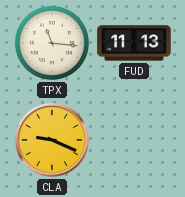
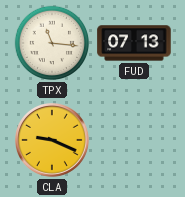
FUD: 11:13 -> 07:13
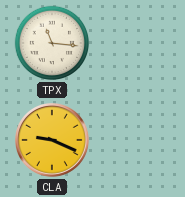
FUD: 07:13 -> none
